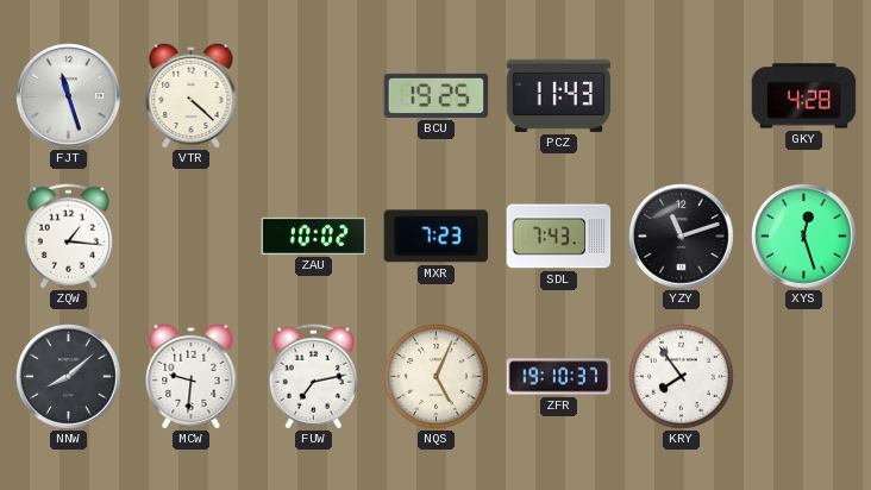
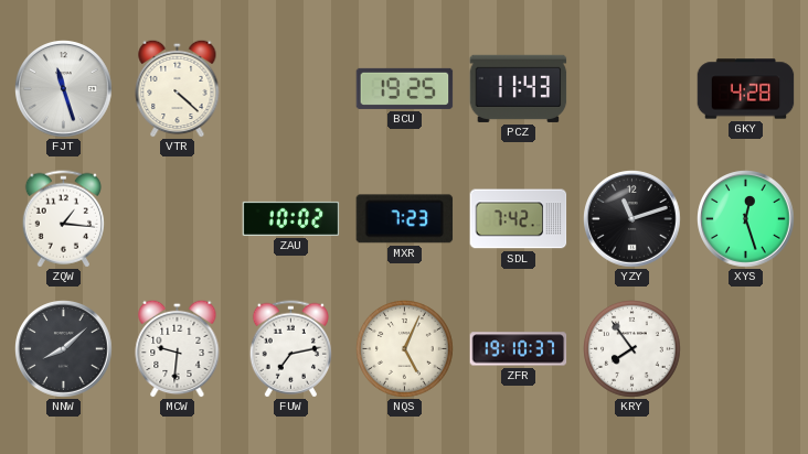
SDL: 7:43 -> 7:42
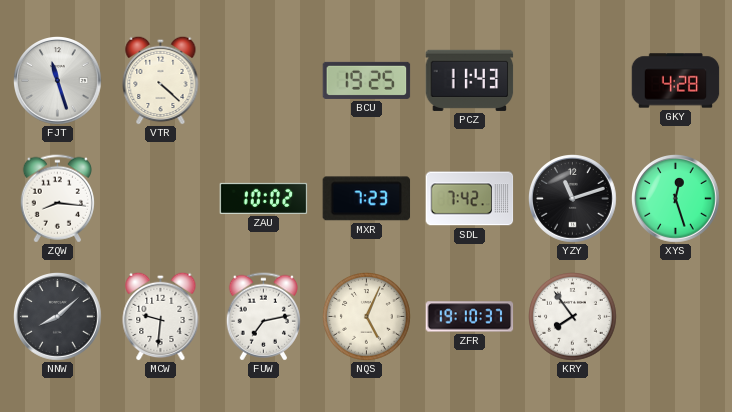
ZQW: 1:16 -> 8:16
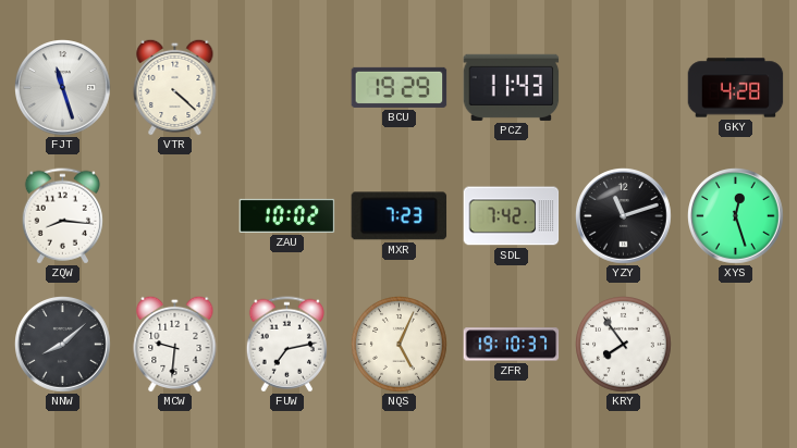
BCU: 19:25 -> 19:29
